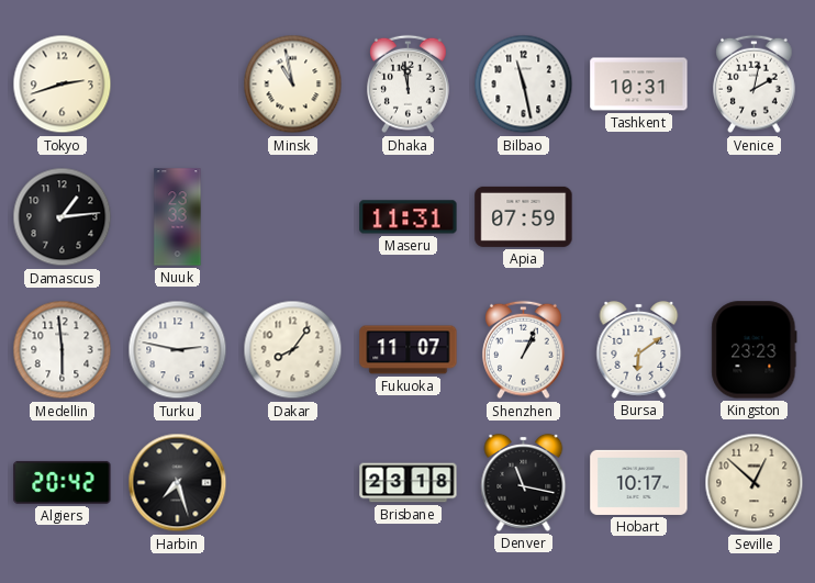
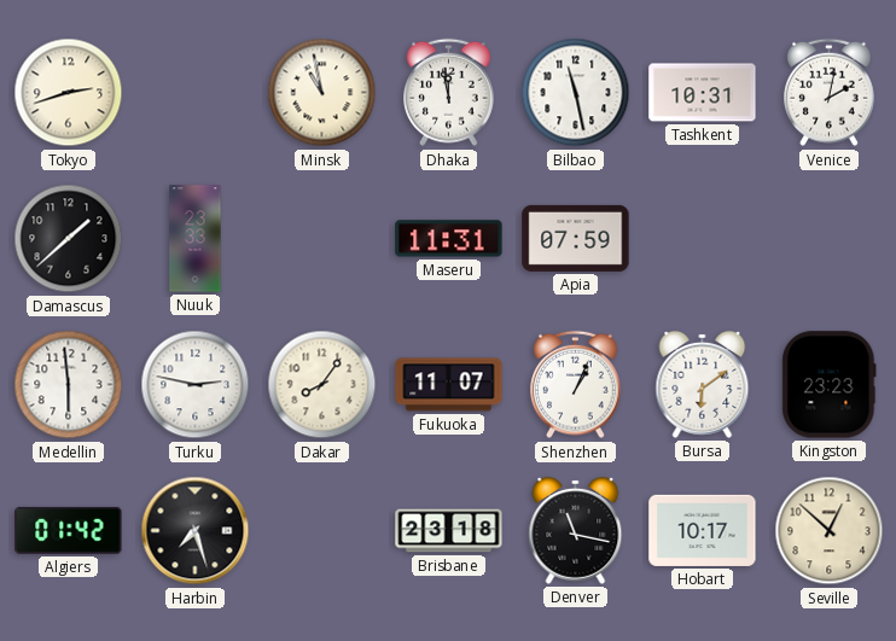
Damascus: 1:14 -> 1:38
Algiers: 20:42 -> 01:42
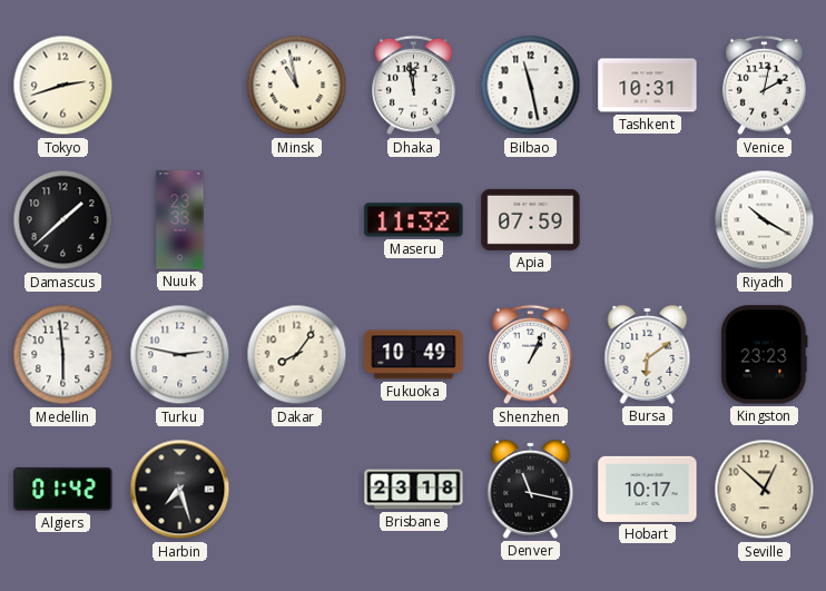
Maseru: 11:31 -> 11:32
Riyadh: none -> 10:20
Fukuoka: 11:07 -> 10:49
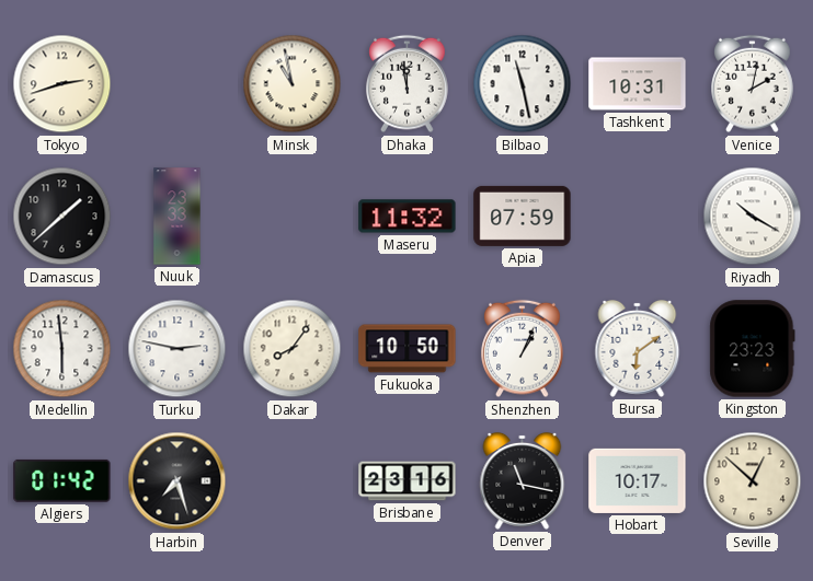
Fukuoka: 10:49 -> 10:50
Brisbane: 23:18 -> 23:16
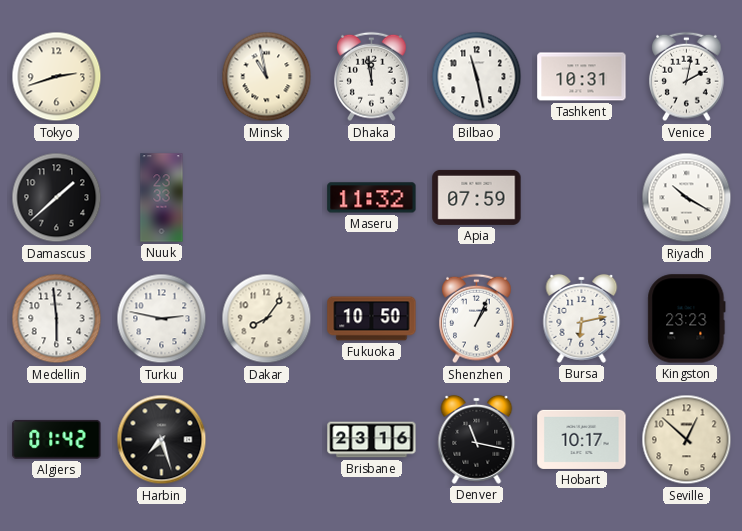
Bursa: 6:09 -> 6:13
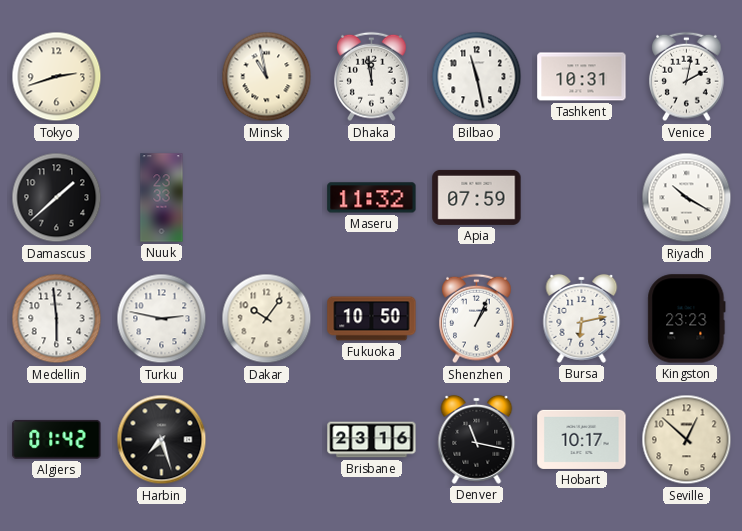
Dakar: 8:06 -> 10:06
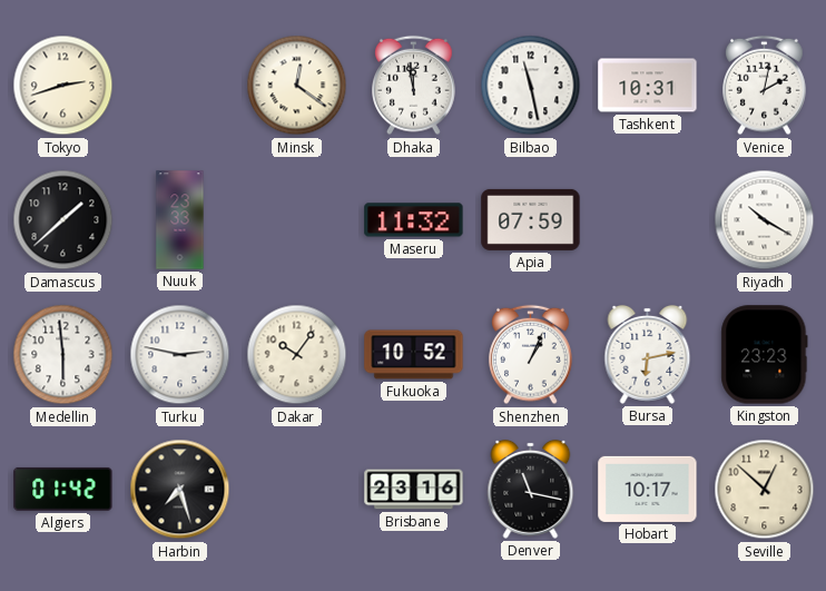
Minsk: 10:58 -> 12:21
Fukuoka: 10:50 -> 10:52
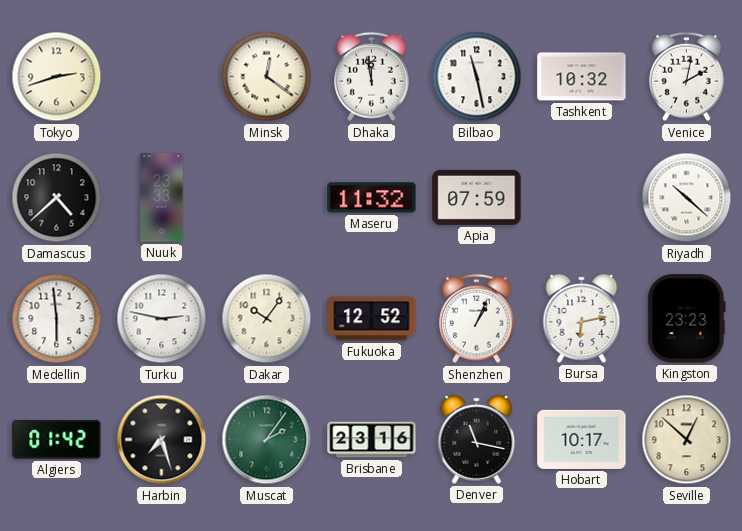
Tashkent: 10:31 -> 10:32
Damascus: 1:38 -> 4:38
Riyadh: 10:20 -> 10:22
Fukuoka: 10:52 -> 12:52
Muscat: none -> 2:06
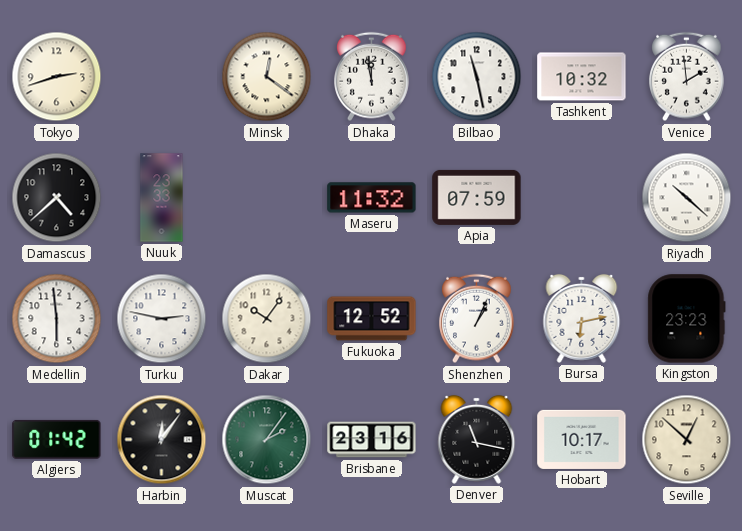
Venice: 2:02 -> 1:59
Harbin: 7:27 -> 12:06
